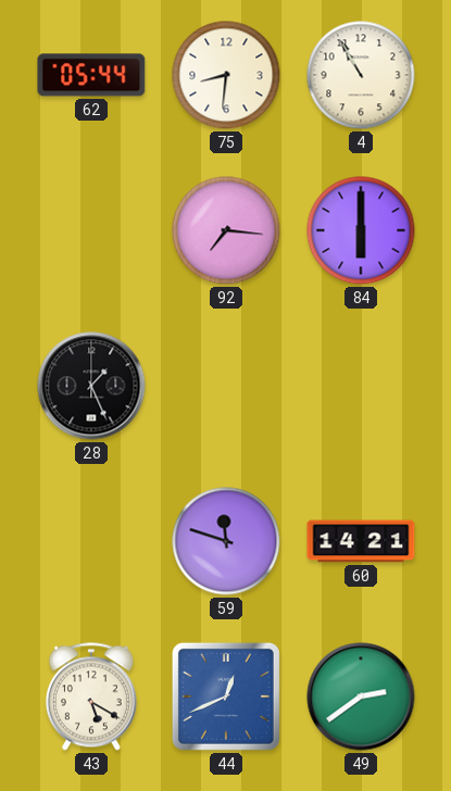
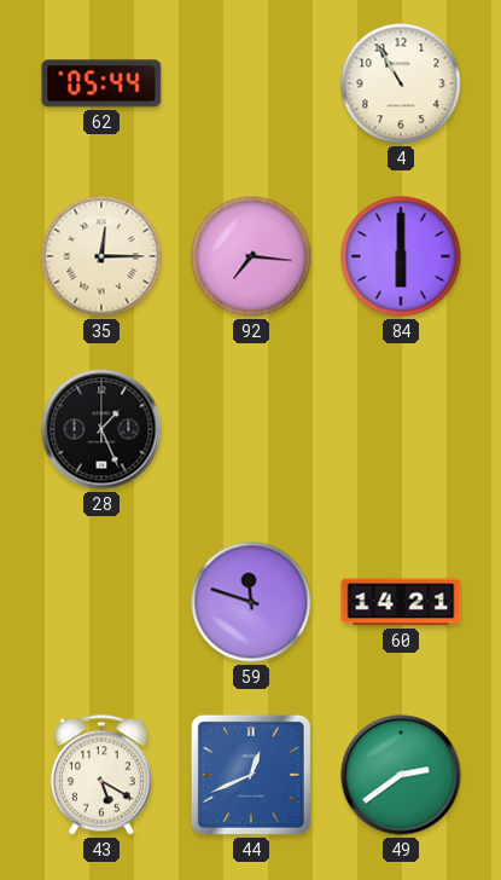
75: 8:31 -> none
35: none -> 12:15
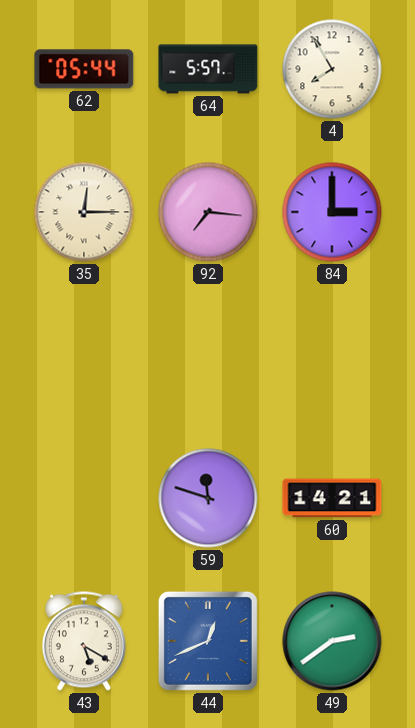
64: none -> 5:57
4: 10:55 -> 7:55
84: 6:00 -> 3:00
28: 1:26 -> none
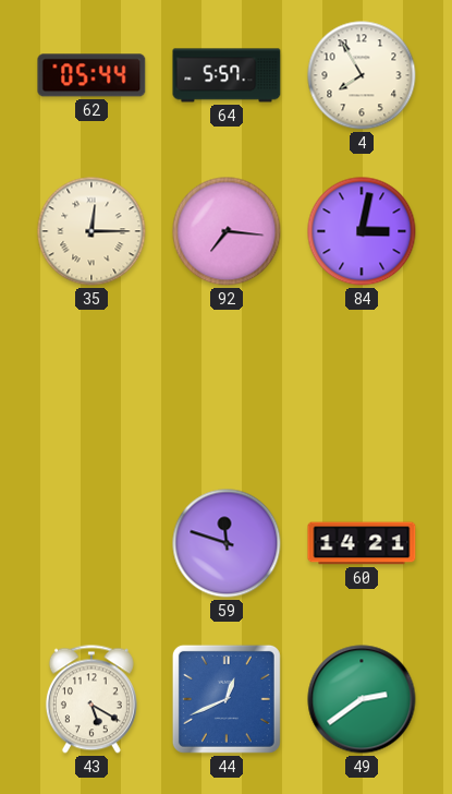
84: 3:00 -> 3:02
